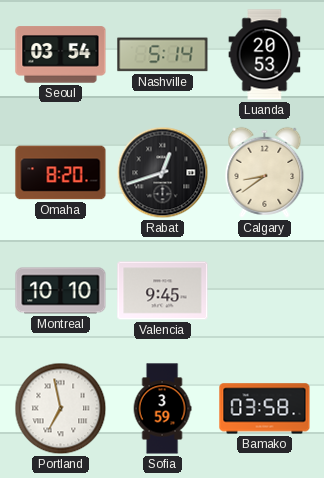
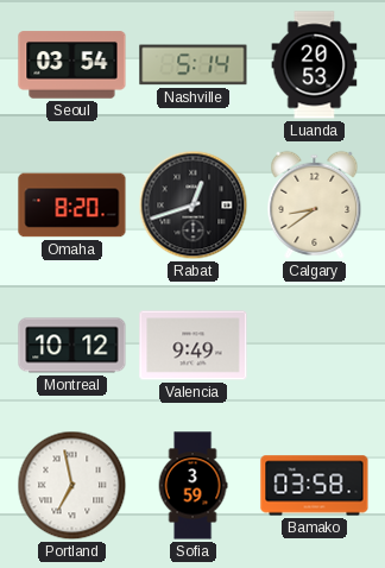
Montreal: 10:10 -> 10:12
Valencia: 9:45 -> 9:49
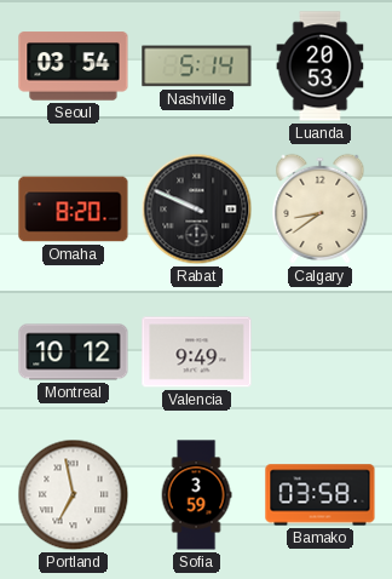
Rabat: 12:42 -> 9:49
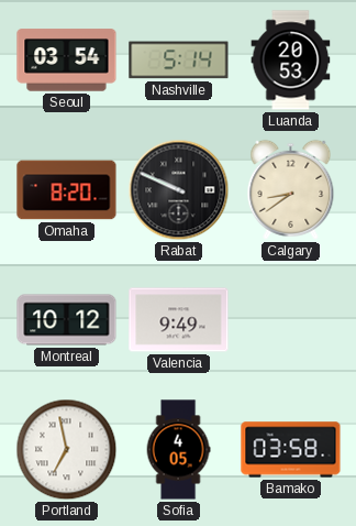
Sofia: 3:59 -> 4:05
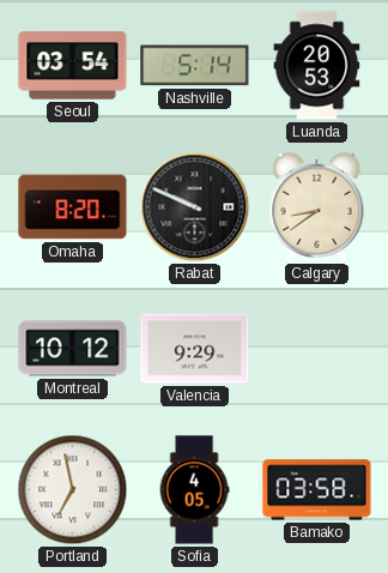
Valencia: 9:49 -> 9:29
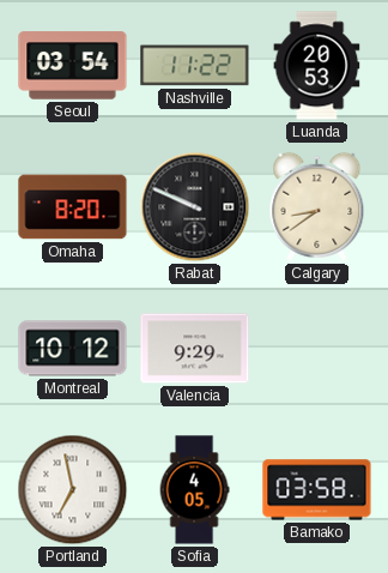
Nashville: 5:14 -> 11:22
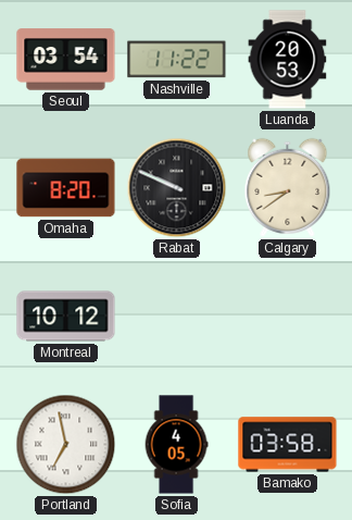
Valencia: 9:29 -> none
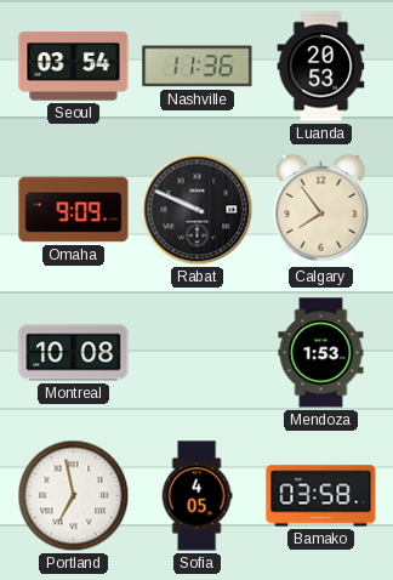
Nashville: 11:22 -> 11:36
Omaha: 8:20 -> 9:09
Calgary: 8:39 -> 7:54
Montreal: 10:12 -> 10:08
Mendoza: none -> 1:53
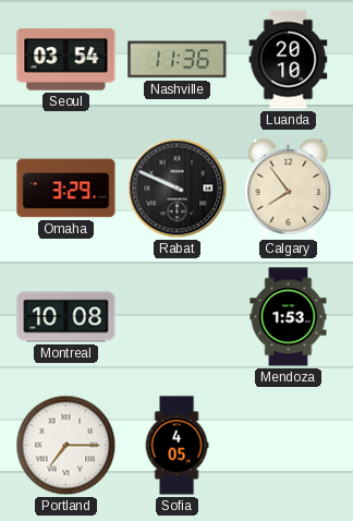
Luanda: 20:53 -> 20:10
Omaha: 9:09 -> 3:29
Portland: 6:58 -> 7:15
Bamako: 03:58 -> none
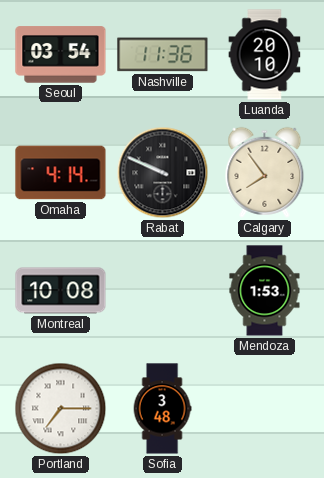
Omaha: 3:29 -> 4:14
Sofia: 4:05 -> 3:48
